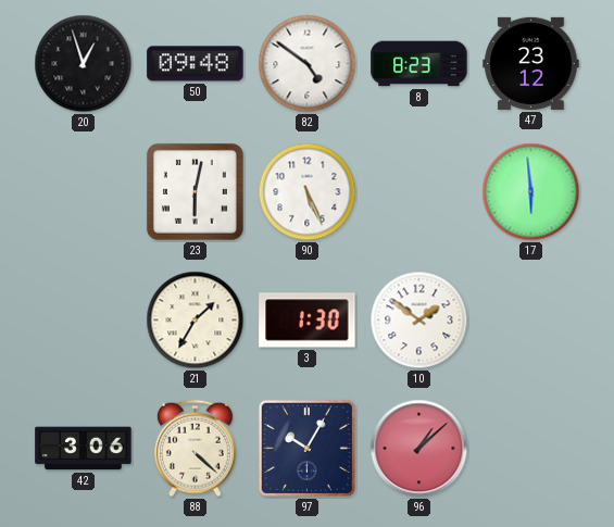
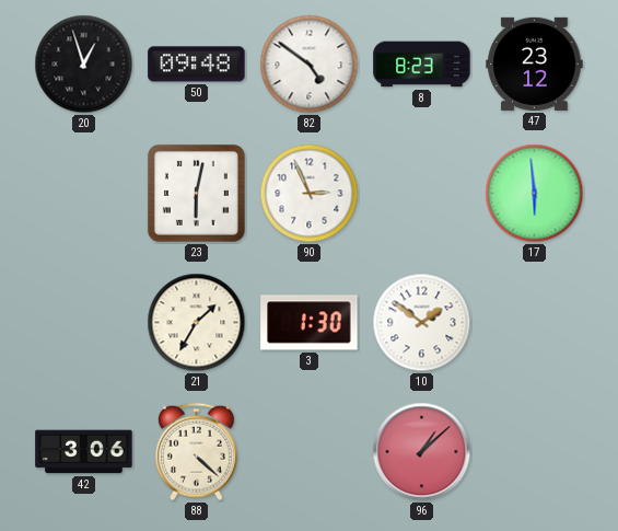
90: 5:26 -> 2:56
97: 10:05 -> none
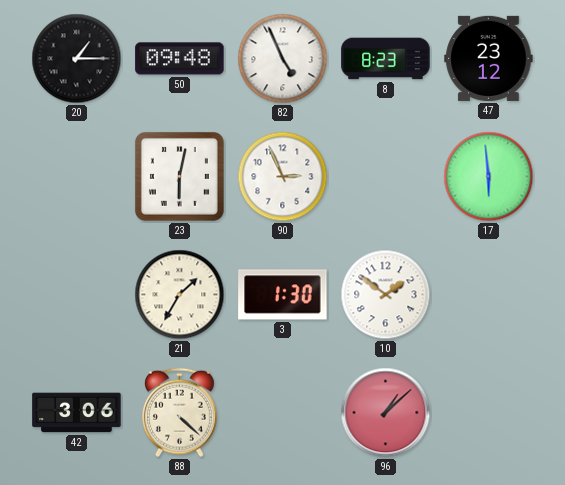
20: 12:57 -> 1:15
82: 4:51 -> 4:56
